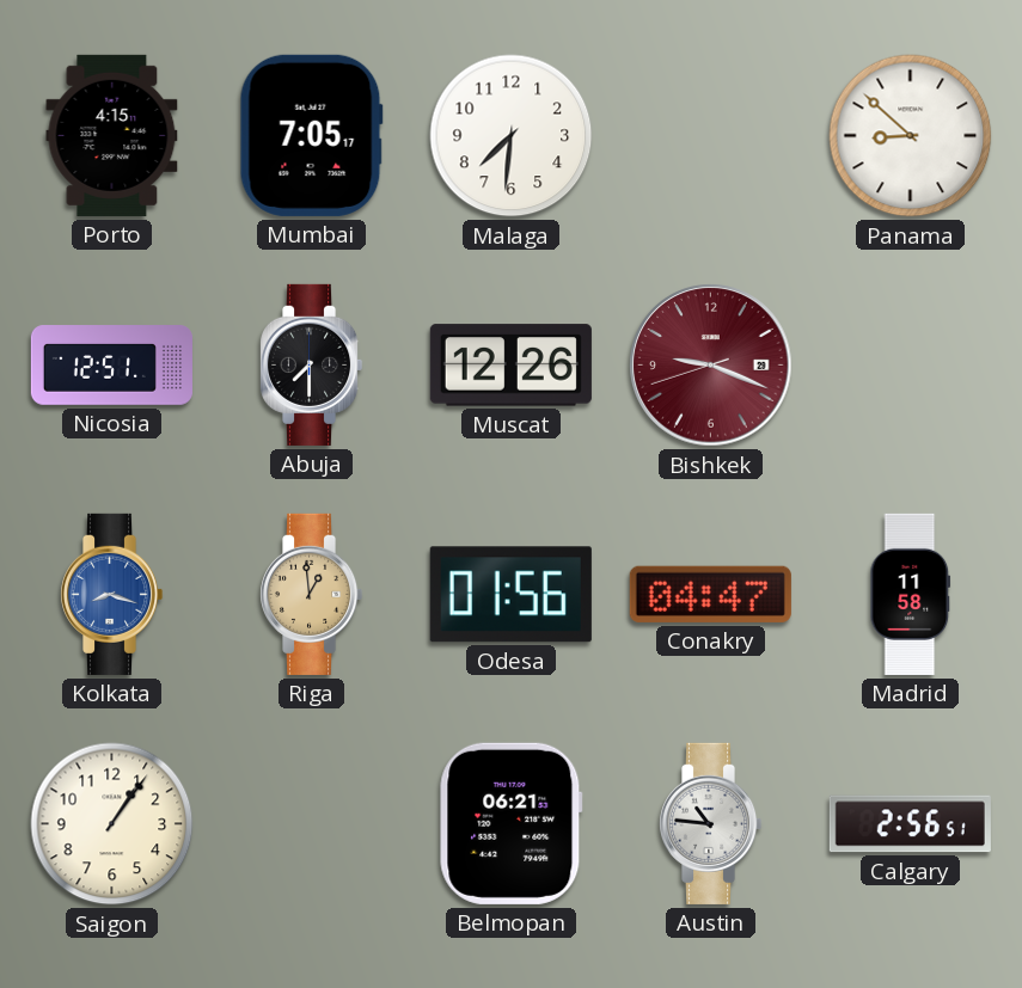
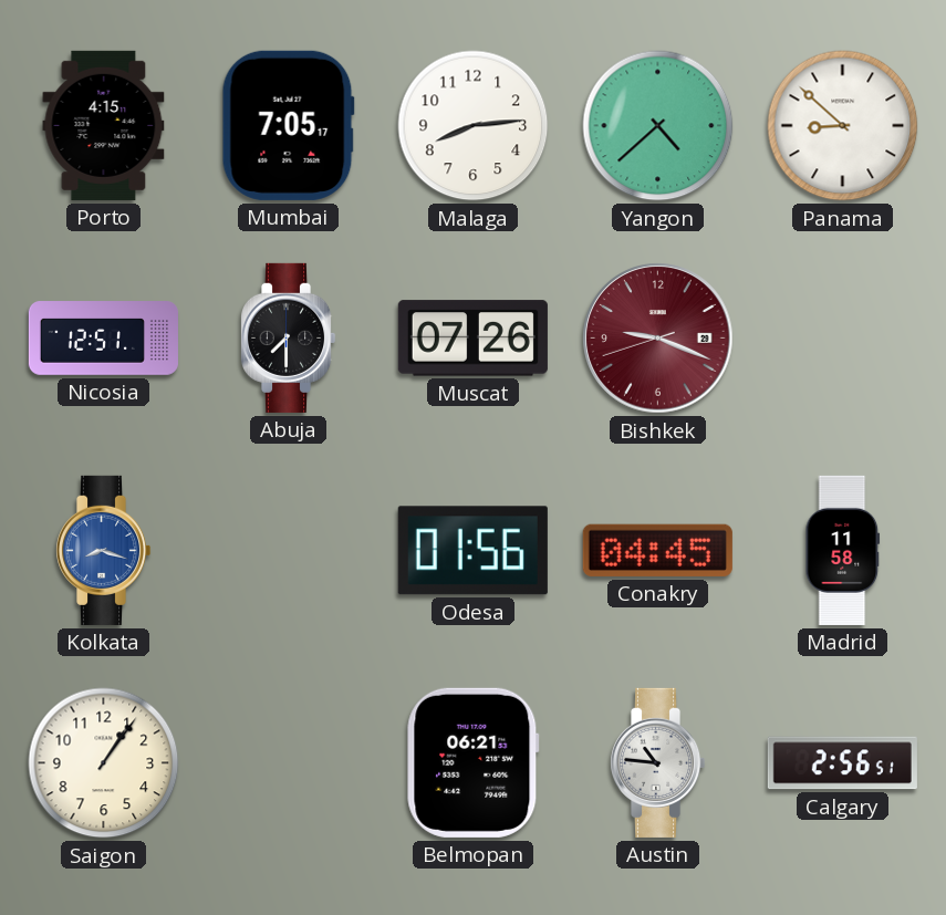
Malaga: 7:31 -> 8:14
Yangon: none -> 4:38
Muscat: 12:26 -> 07:26
Riga: 12:59 -> none
Conakry: 04:47 -> 04:45
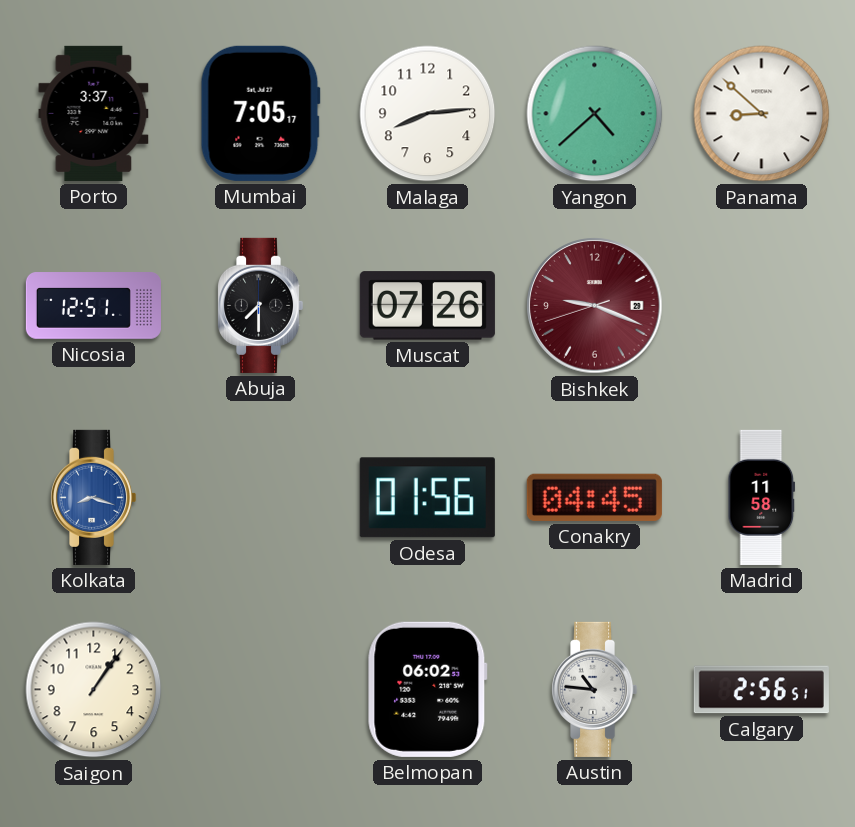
Porto: 4:15 -> 3:37
Belmopan: 06:21 -> 06:02
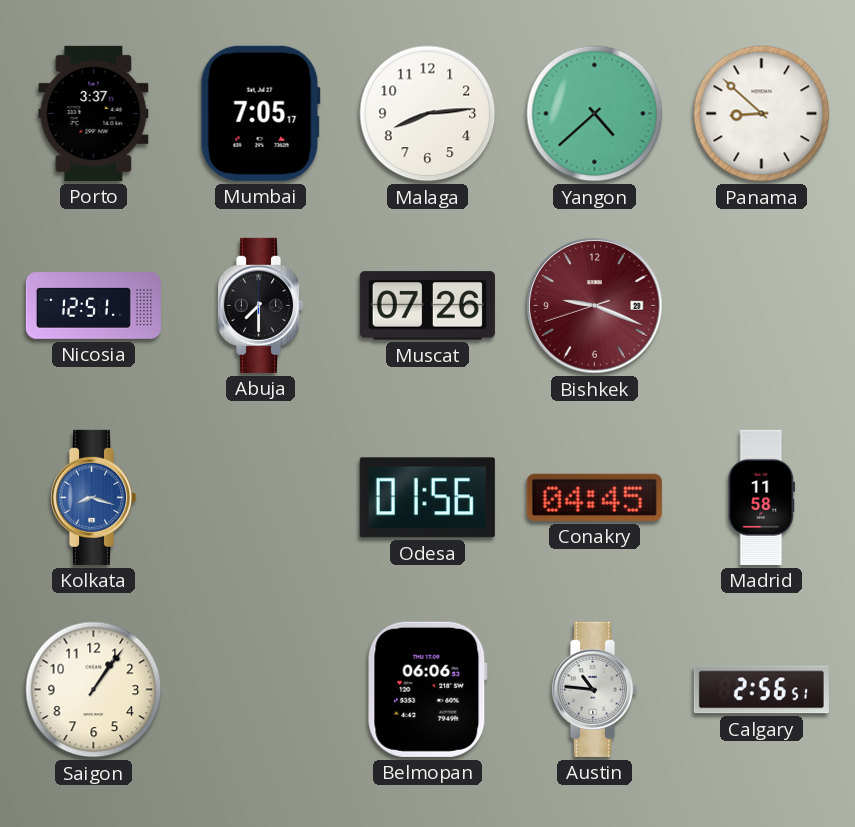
Belmopan: 06:02 -> 06:06
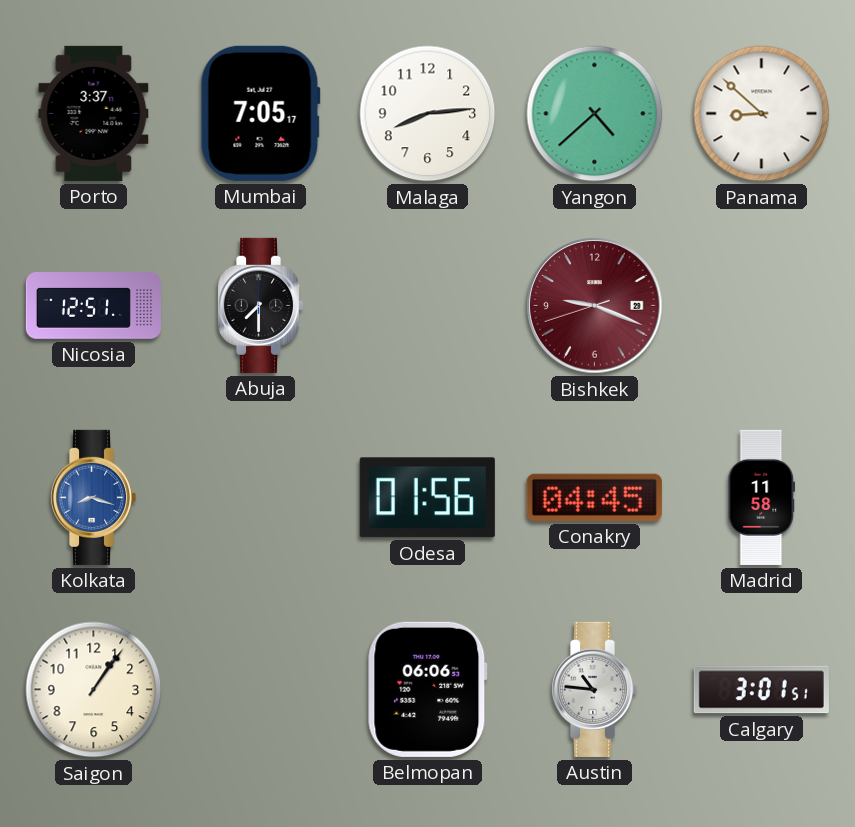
Muscat: 07:26 -> none
Calgary: 2:56 -> 3:01
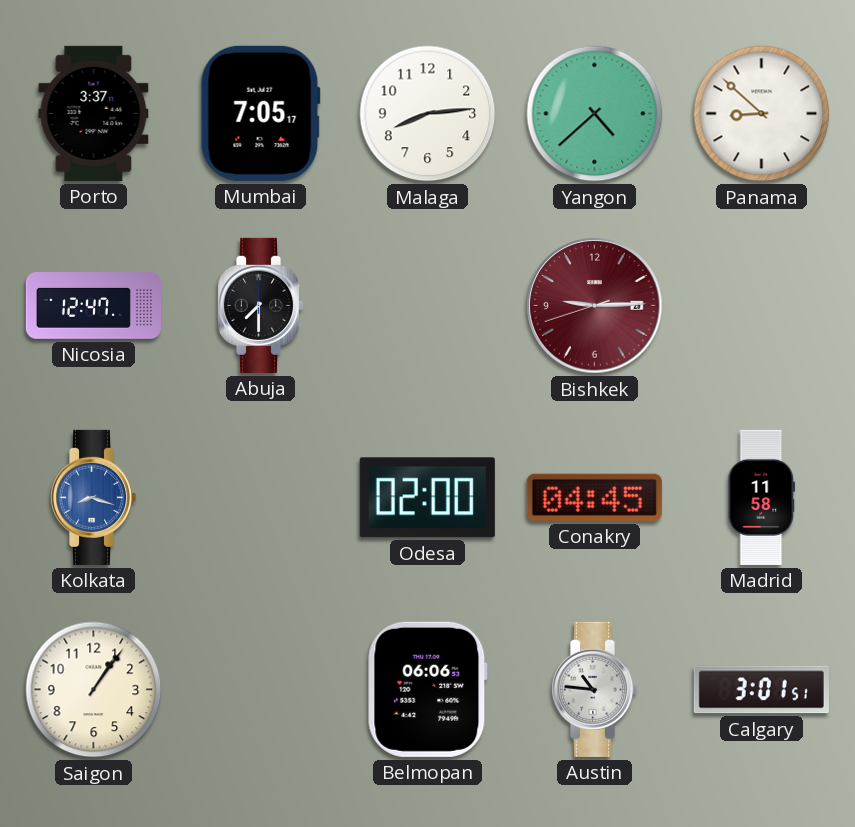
Nicosia: 12:51 -> 12:47
Bishkek: 9:18 -> 9:14
Odesa: 01:56 -> 02:00
